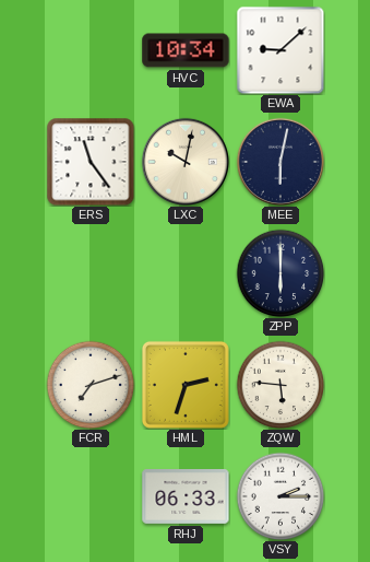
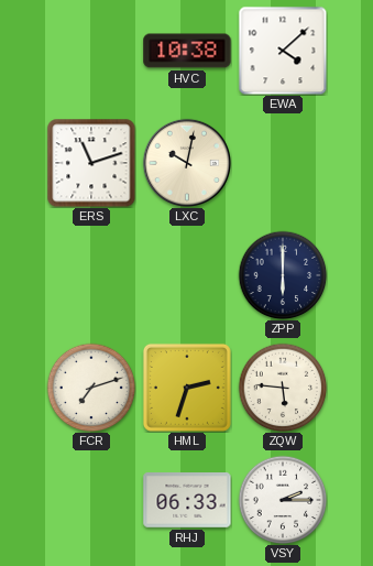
HVC: 10:34 -> 10:38
EWA: 9:08 -> 4:08
ERS: 11:24 -> 11:12
MEE: 6:02 -> none
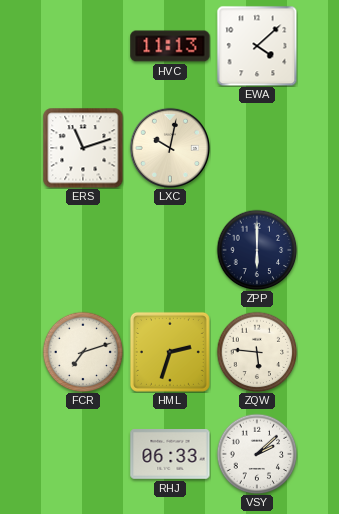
HVC: 10:38 -> 11:13
VSY: 2:15 -> 2:08
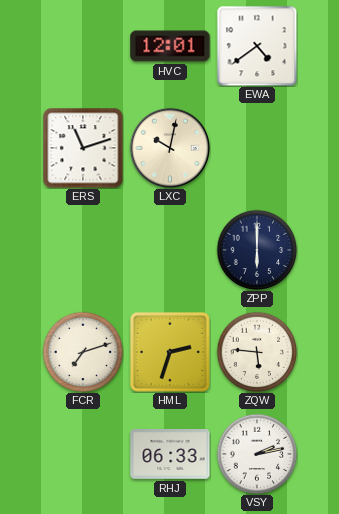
HVC: 11:13 -> 12:01
EWA: 4:08 -> 4:39
VSY: 2:08 -> 2:13
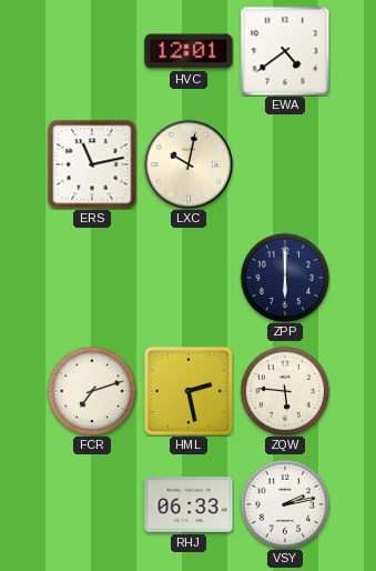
ERS: 11:12 -> 11:13
HML: 2:33 -> 2:28
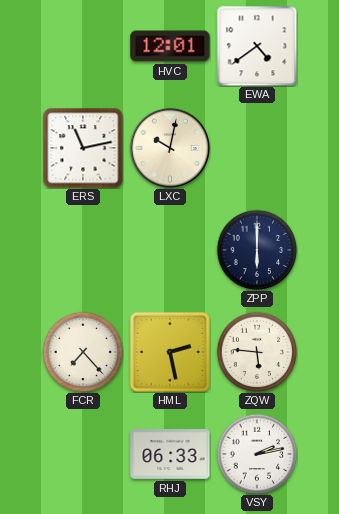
FCR: 7:12 -> 7:23
